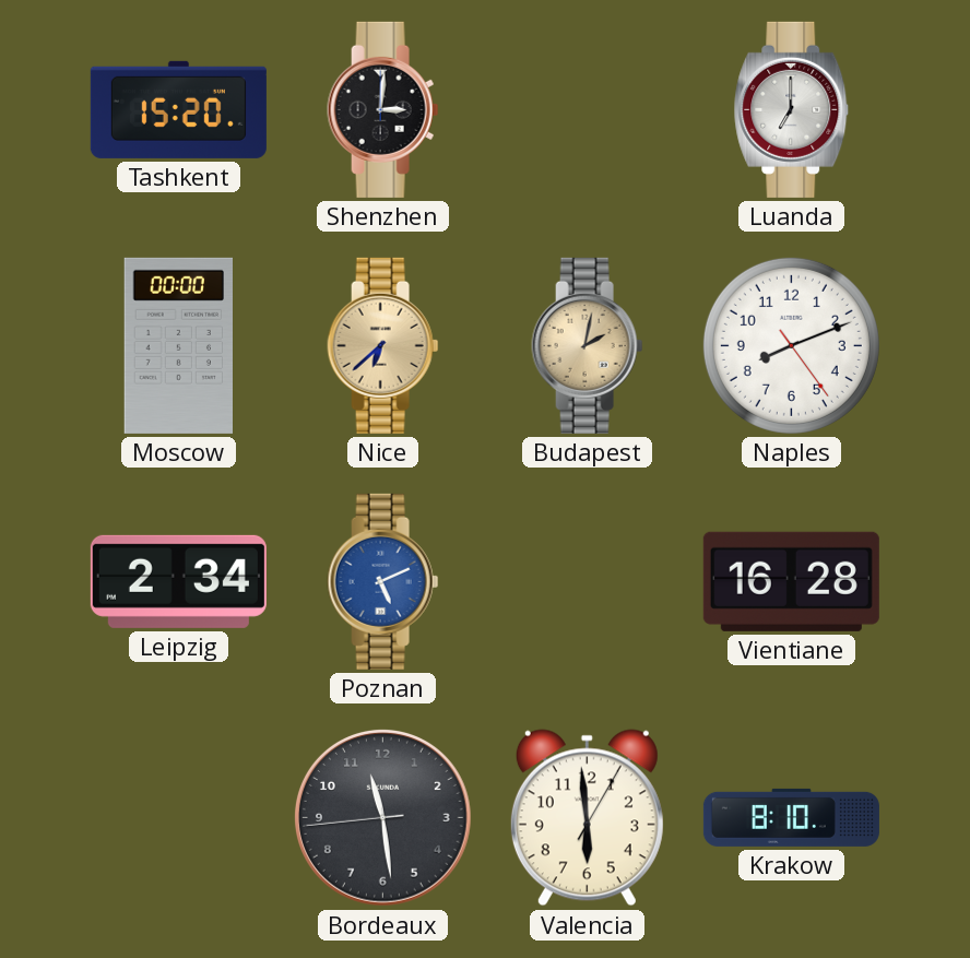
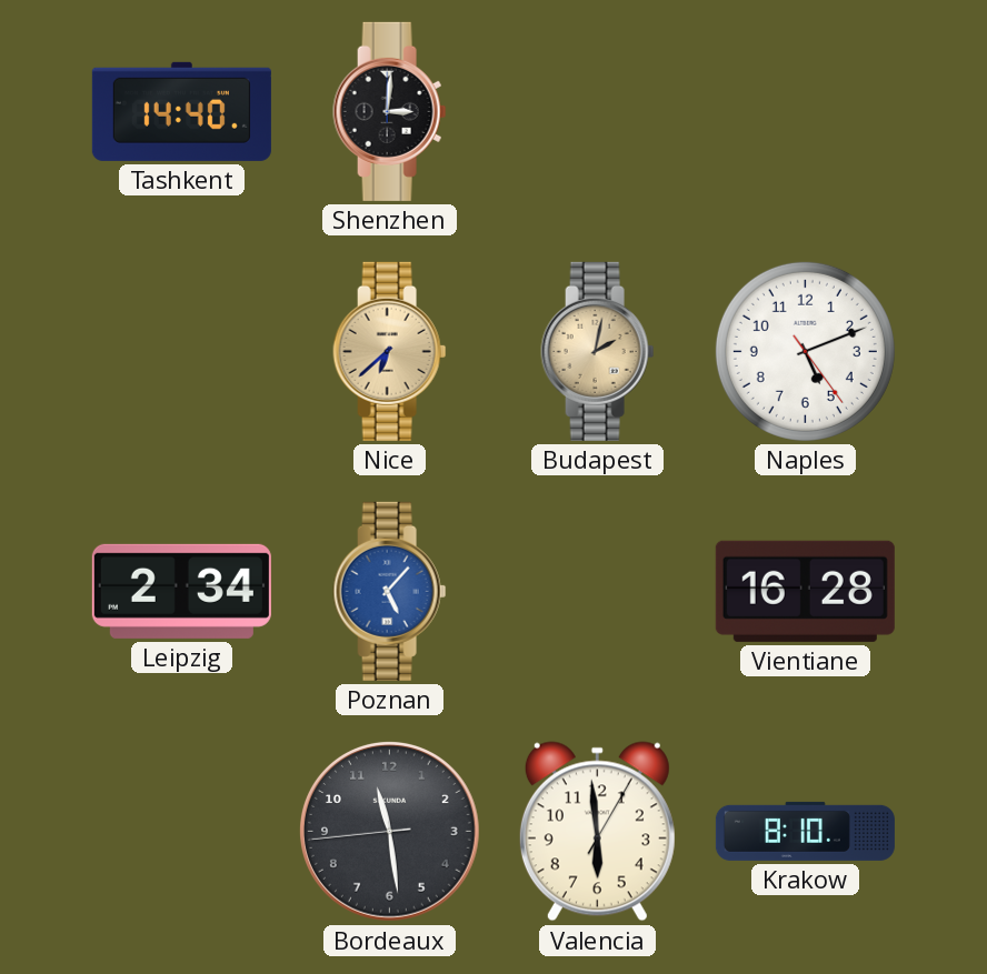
Tashkent: 15:20 -> 14:40
Luanda: 7:00 -> none
Moscow: 00:00 -> none
Naples: 8:11 -> 5:11
Poznan: 5:11 -> 5:07
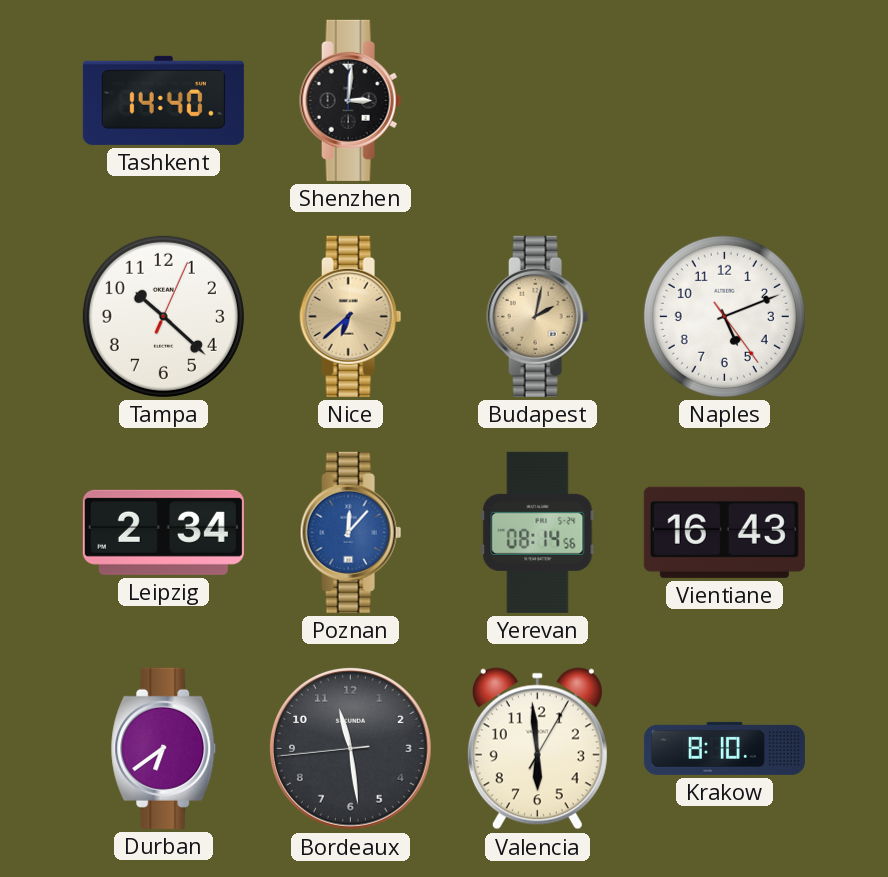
Tampa: none -> 10:22
Poznan: 5:07 -> 12:07
Yerevan: none -> 08:14
Vientiane: 16:28 -> 16:43
Durban: none -> 6:39
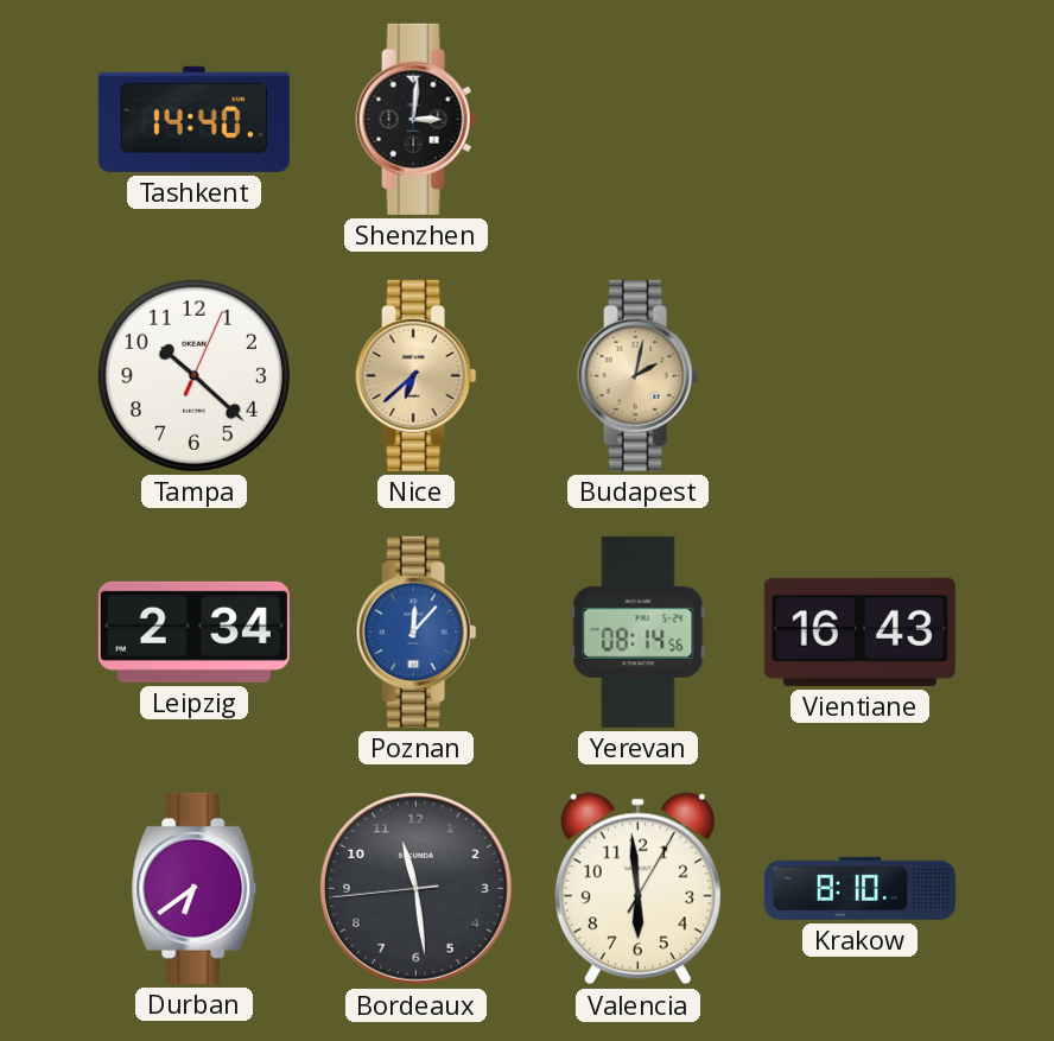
Naples: 5:11 -> none
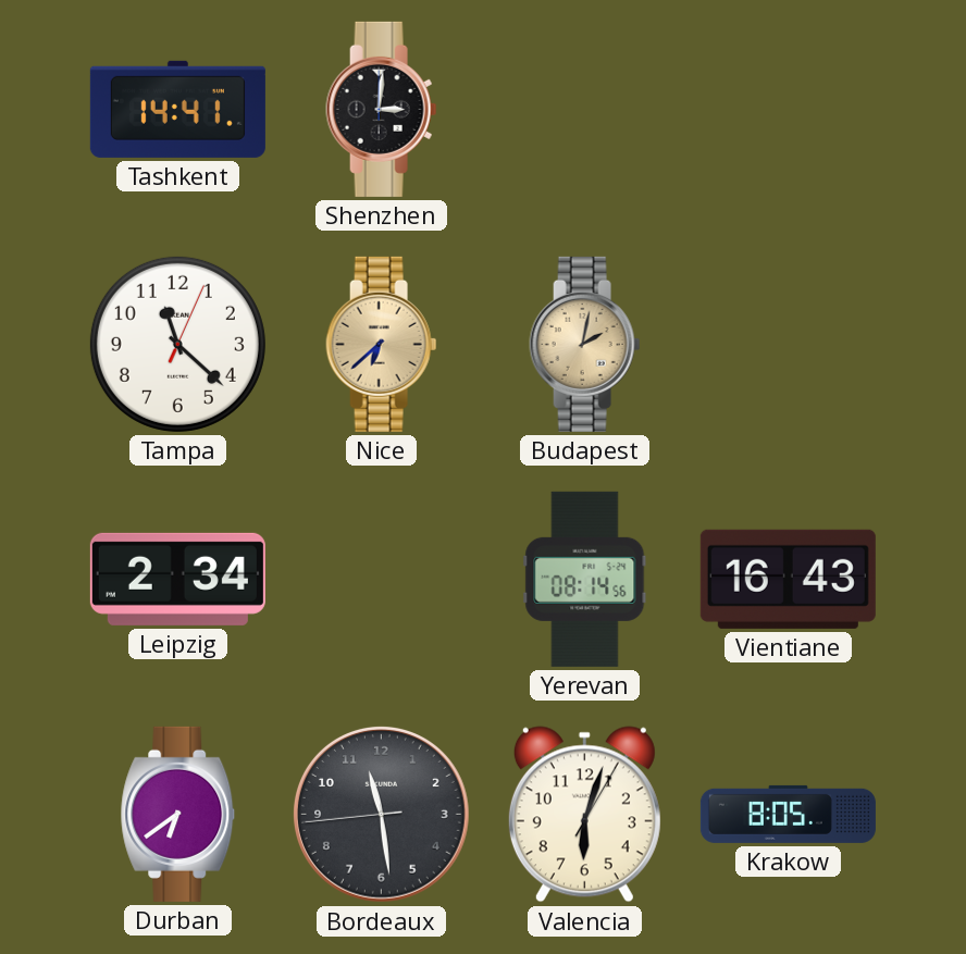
Tashkent: 14:40 -> 14:41
Tampa: 10:22 -> 11:22
Poznan: 12:07 -> none
Valencia: 5:59 -> 6:03
Krakow: 8:10 -> 8:05
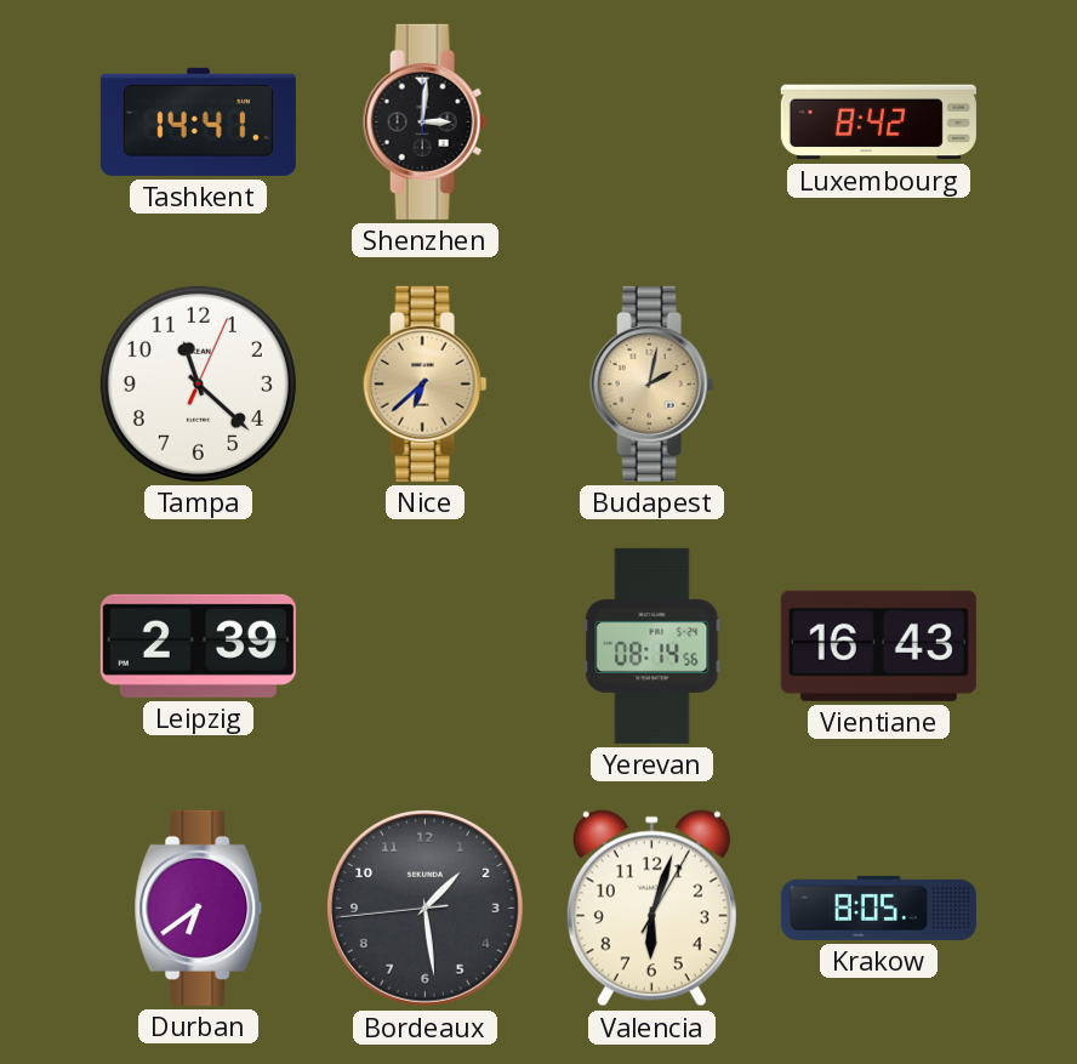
Luxembourg: none -> 8:42
Leipzig: 2:34 -> 2:39
Bordeaux: 11:28 -> 1:28
